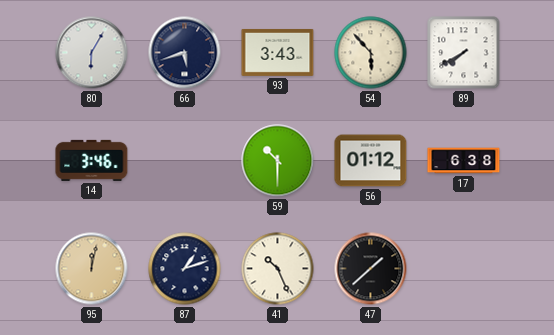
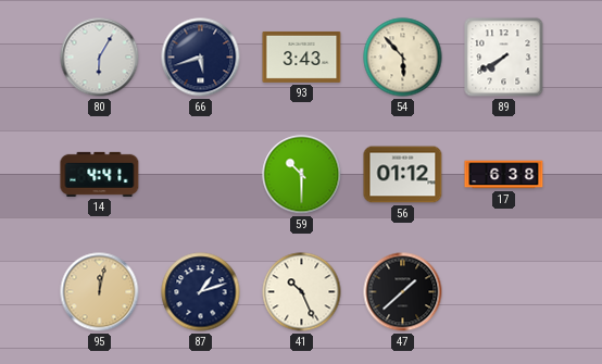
14: 3:46 -> 4:41
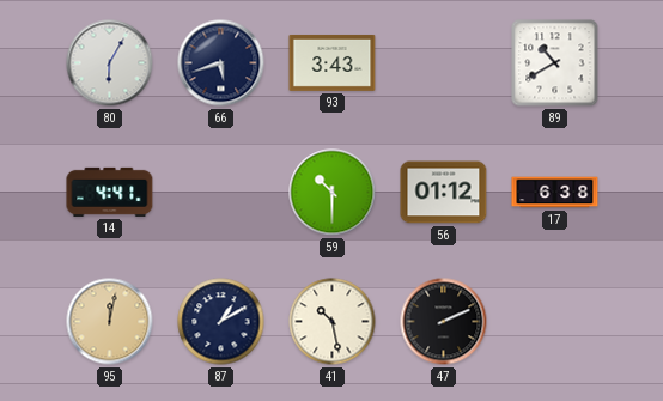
54: 5:53 -> none
89: 7:40 -> 10:40
87: 1:12 -> 1:10
41: 10:26 -> 10:28
47: 1:38 -> 2:11
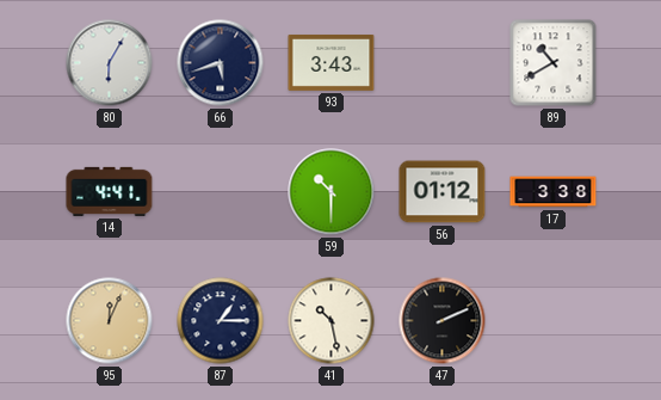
17: 6:38 -> 3:38
95: 12:02 -> 12:04
87: 1:10 -> 1:15
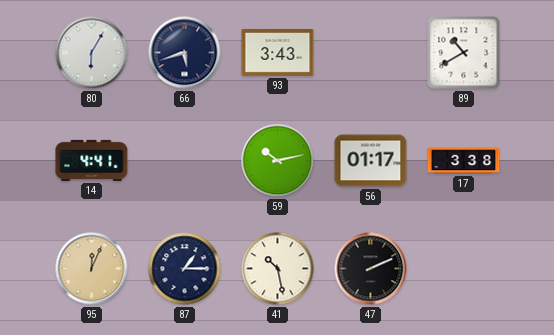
59: 10:30 -> 10:13
56: 01:12 -> 01:17
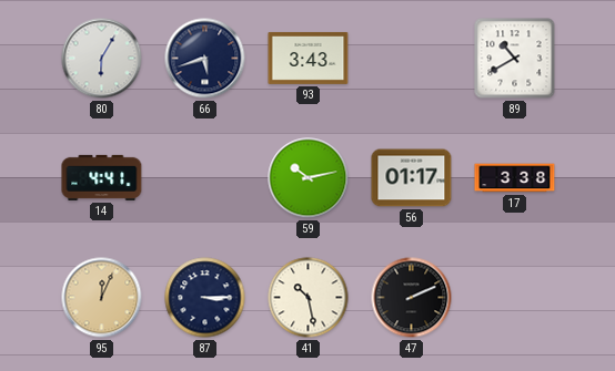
87: 1:15 -> 3:15
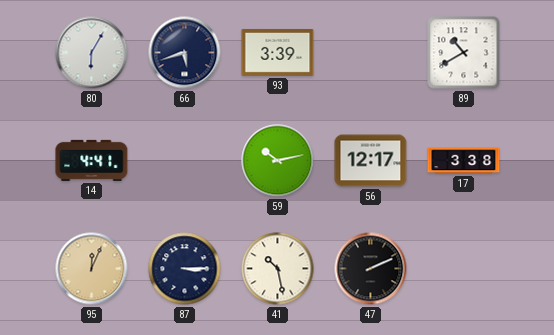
93: 3:43 -> 3:39
56: 01:17 -> 12:17
